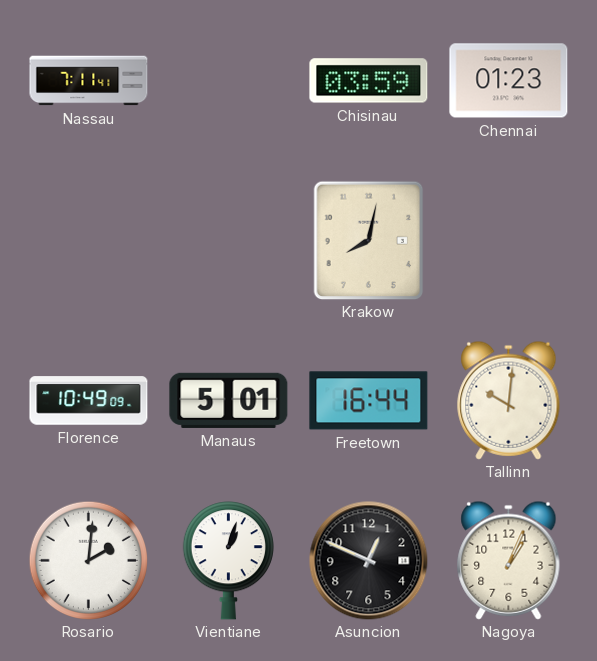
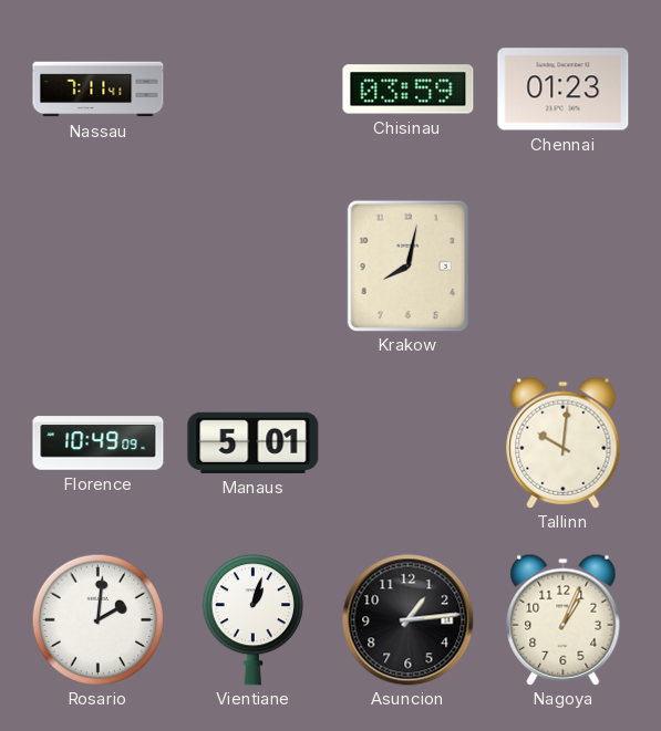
Freetown: 16:44 -> none
Asuncion: 12:49 -> 1:14
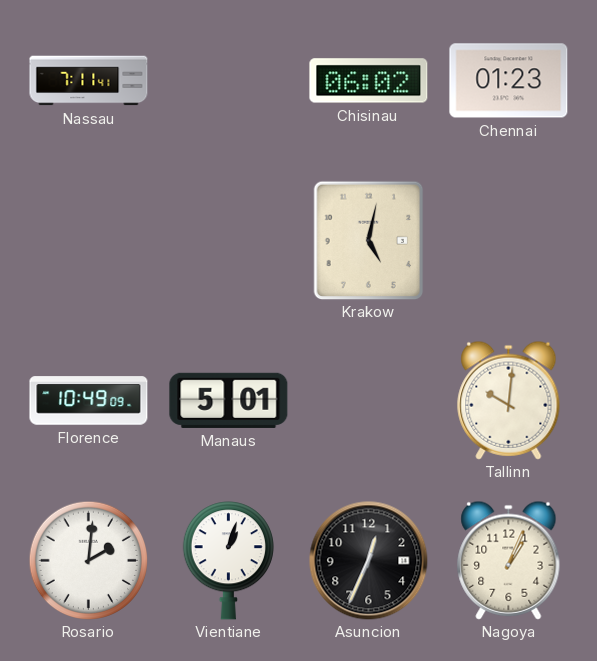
Chisinau: 03:59 -> 06:02
Krakow: 8:02 -> 5:02
Asuncion: 1:14 -> 12:34
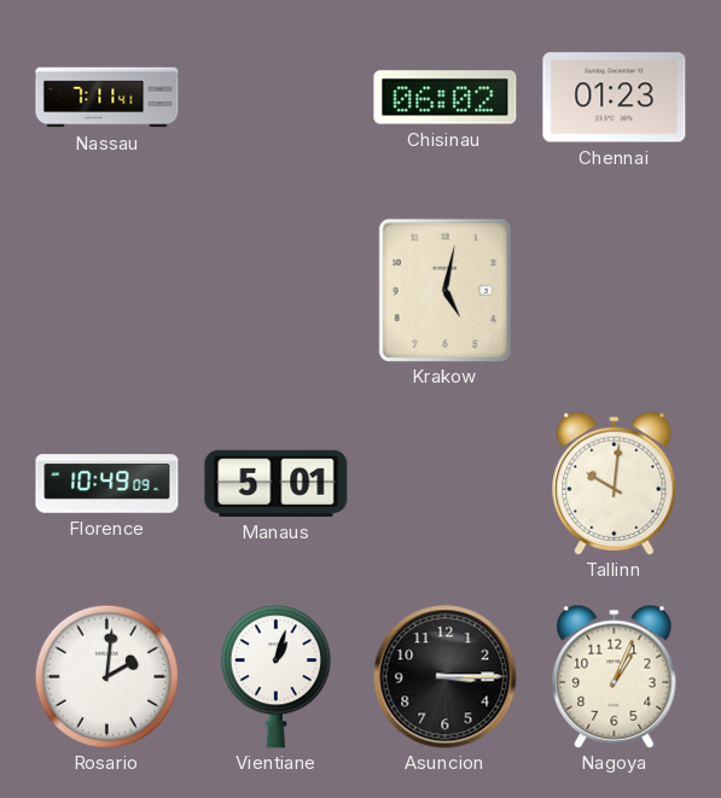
Asuncion: 12:34 -> 3:15
